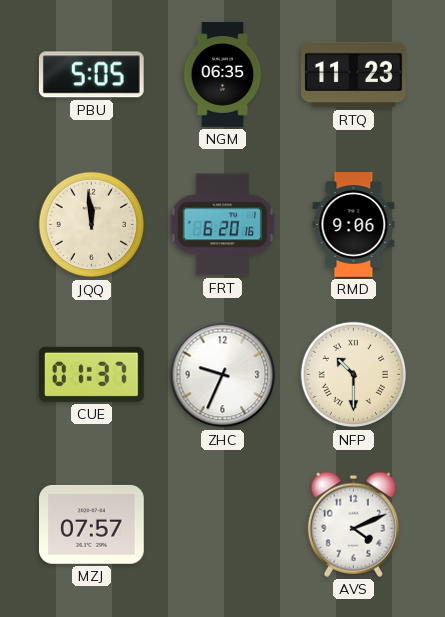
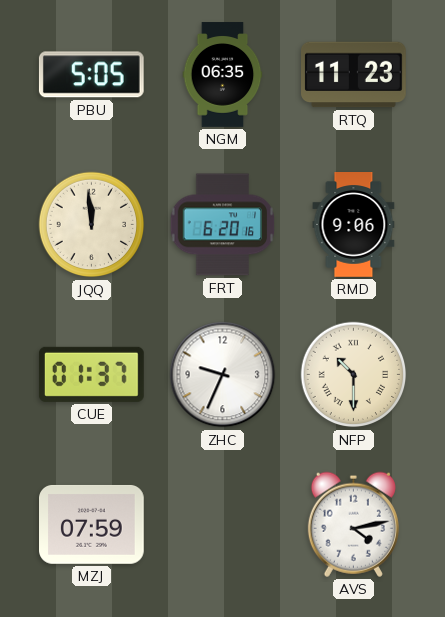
MZJ: 07:57 -> 07:59
AVS: 4:11 -> 4:13
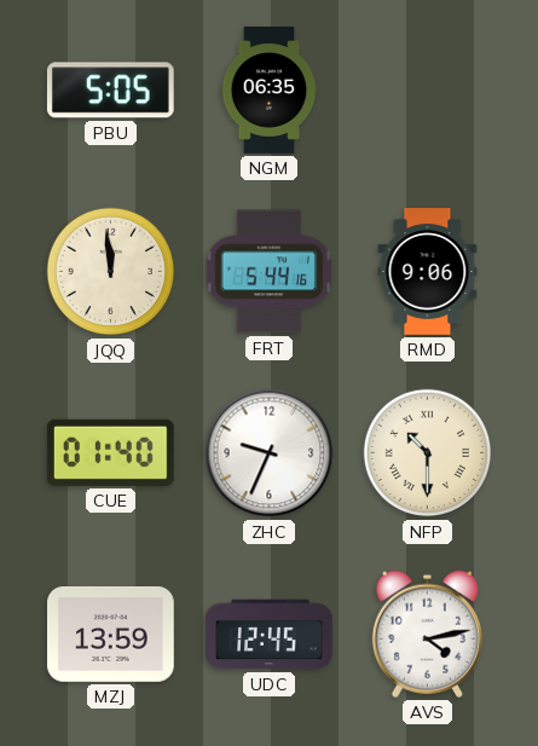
RTQ: 11:23 -> none
FRT: 6:20 -> 5:44
CUE: 01:37 -> 01:40
MZJ: 07:59 -> 13:59
UDC: none -> 12:45
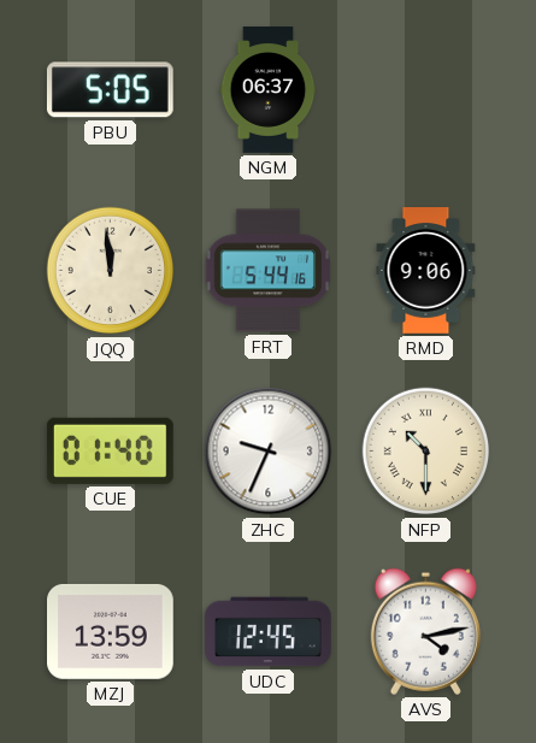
NGM: 06:35 -> 06:37
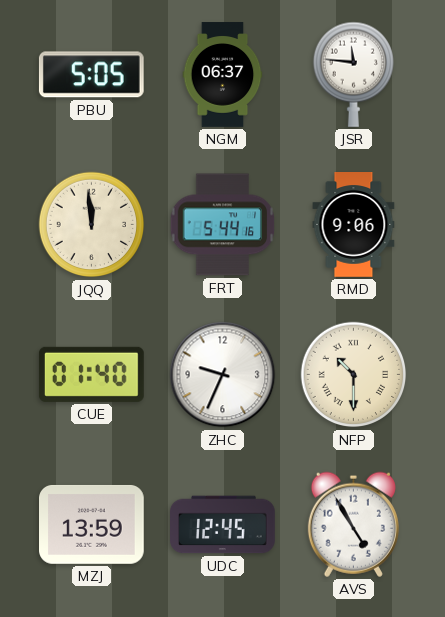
JSR: none -> 11:46
AVS: 4:13 -> 4:55
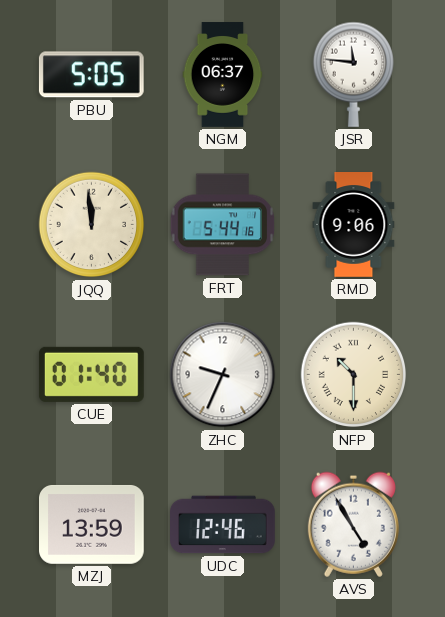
UDC: 12:45 -> 12:46
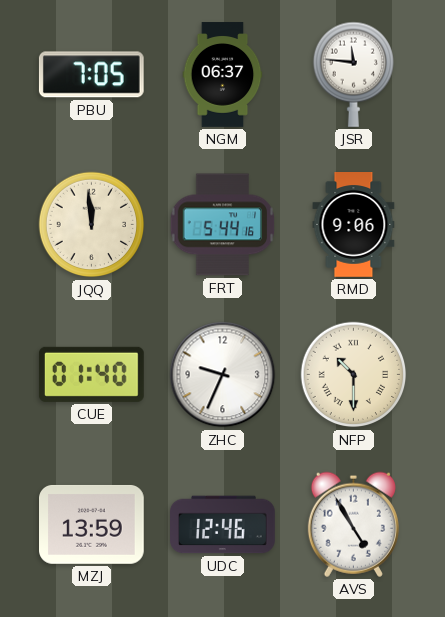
PBU: 5:05 -> 7:05
